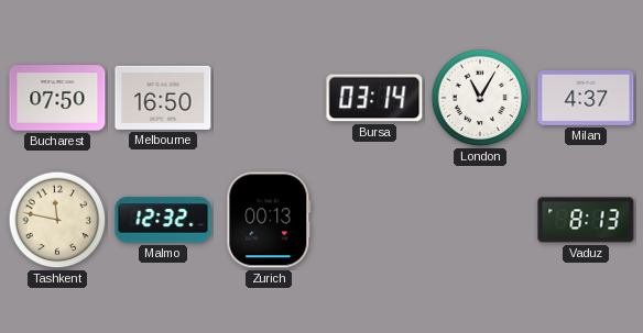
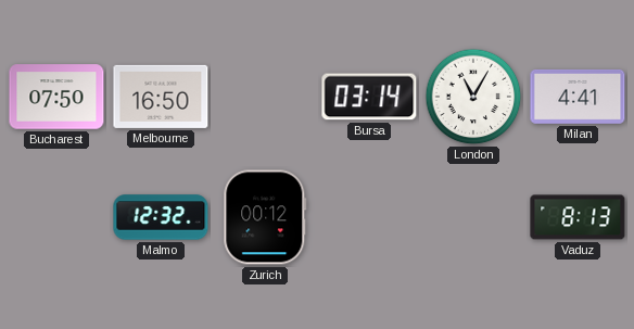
Milan: 4:37 -> 4:41
Tashkent: 11:47 -> none
Zurich: 00:13 -> 00:12
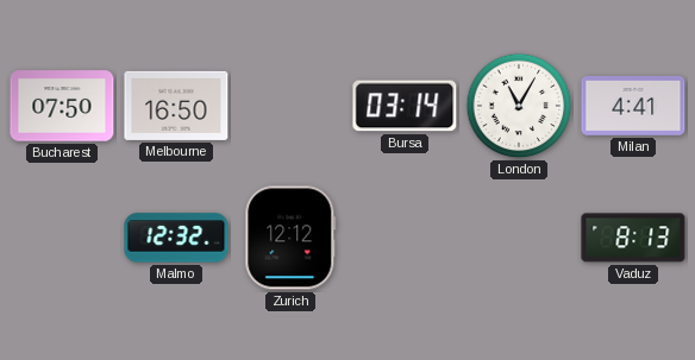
Zurich: 00:12 -> 12:12
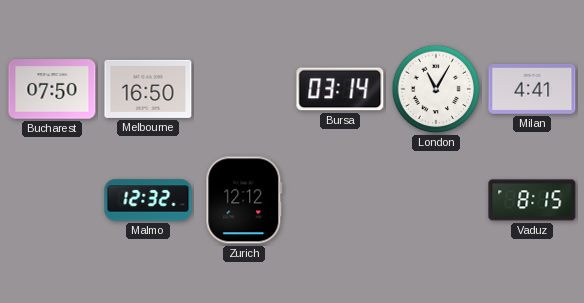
Vaduz: 8:13 -> 8:15
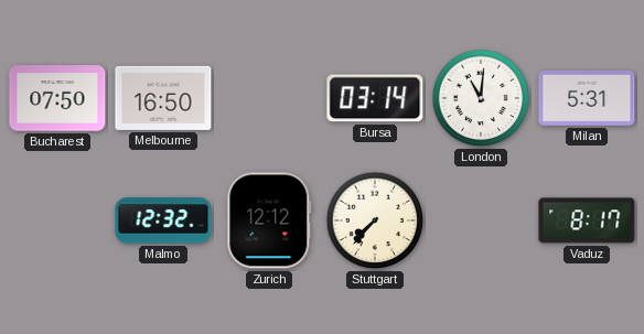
London: 11:05 -> 11:01
Milan: 4:41 -> 5:31
Stuttgart: none -> 7:37
Vaduz: 8:15 -> 8:17
